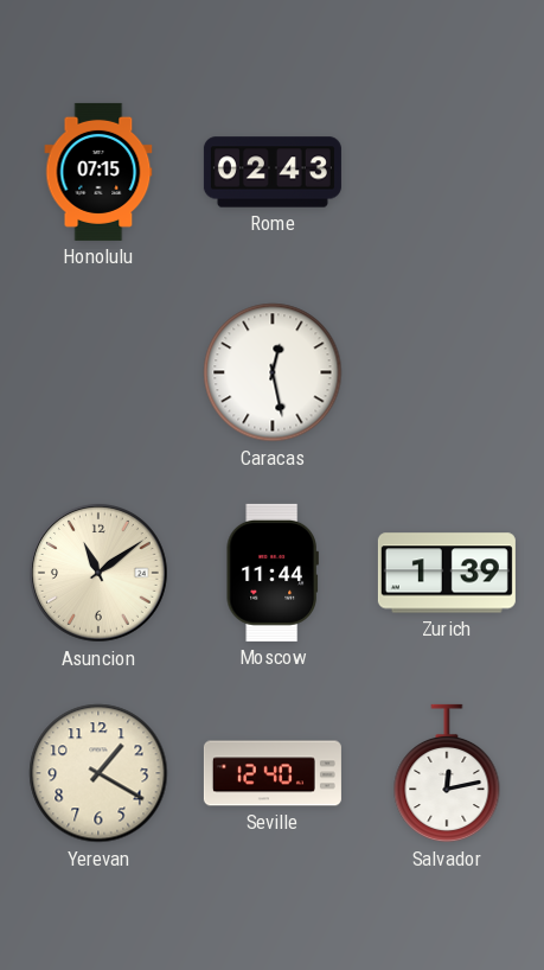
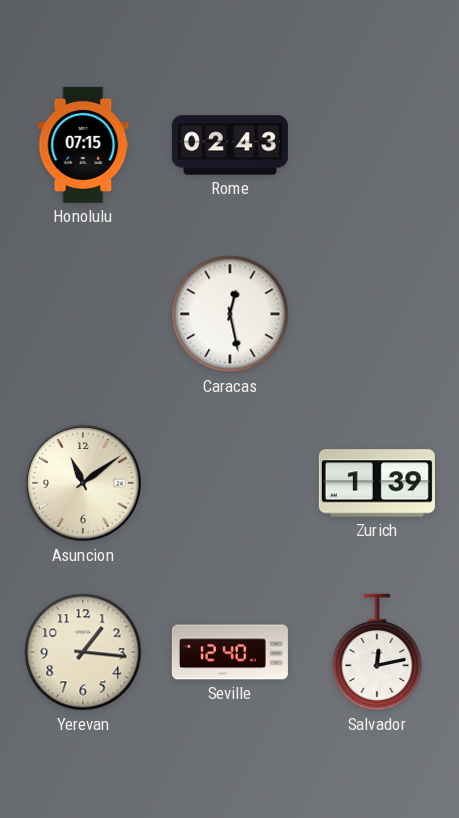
Moscow: 11:44 -> none
Yerevan: 1:20 -> 1:16
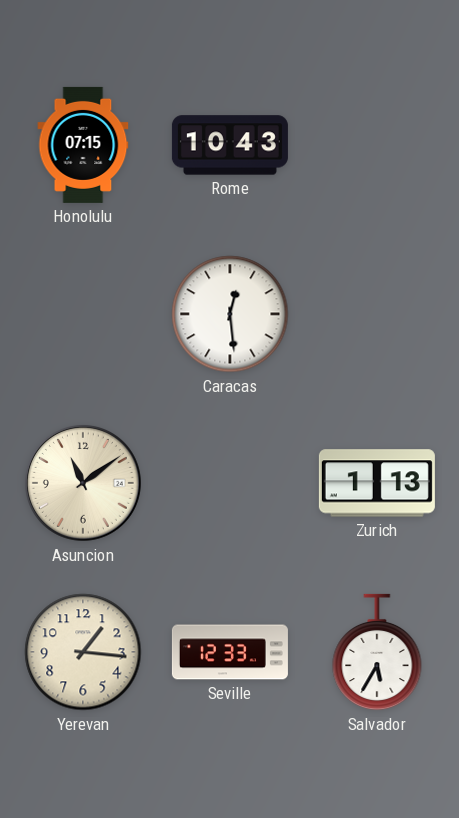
Rome: 02:43 -> 10:43
Caracas: 12:28 -> 12:29
Zurich: 1:39 -> 1:13
Seville: 12:40 -> 12:33
Salvador: 12:13 -> 5:35
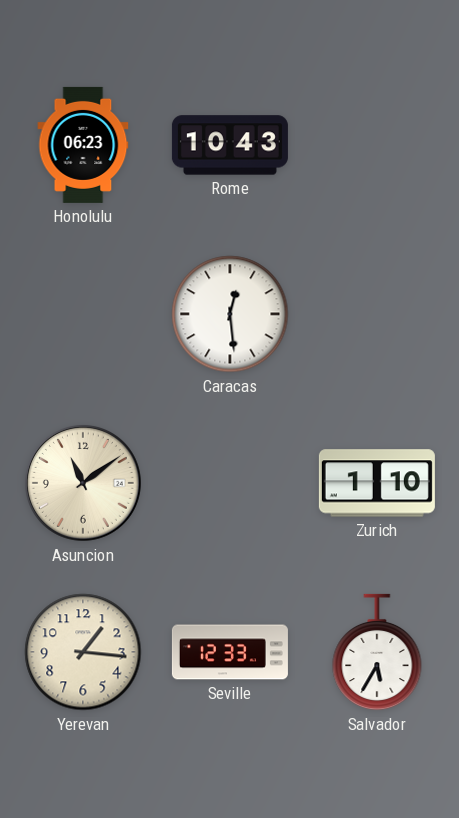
Honolulu: 07:15 -> 06:23
Zurich: 1:13 -> 1:10
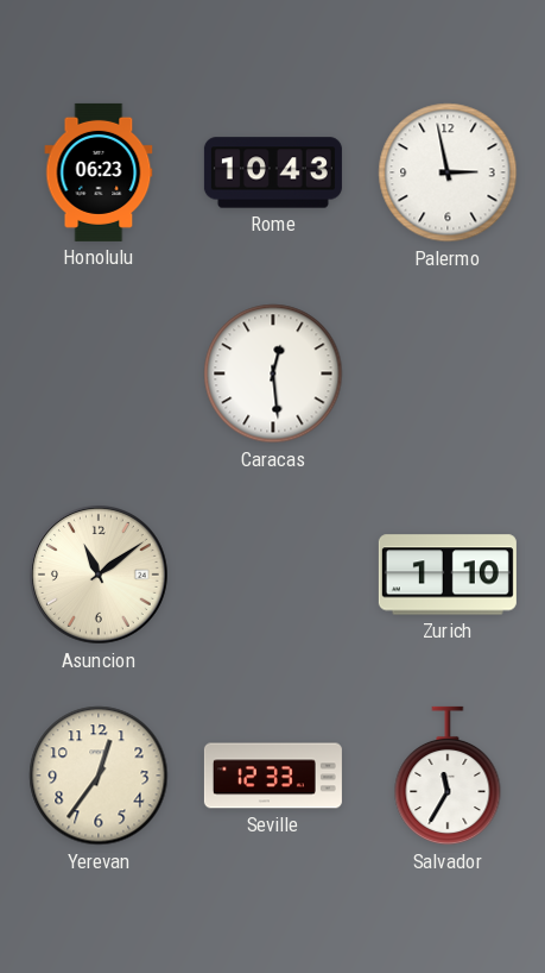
Palermo: none -> 2:58
Yerevan: 1:16 -> 12:36
Salvador: 5:35 -> 11:35
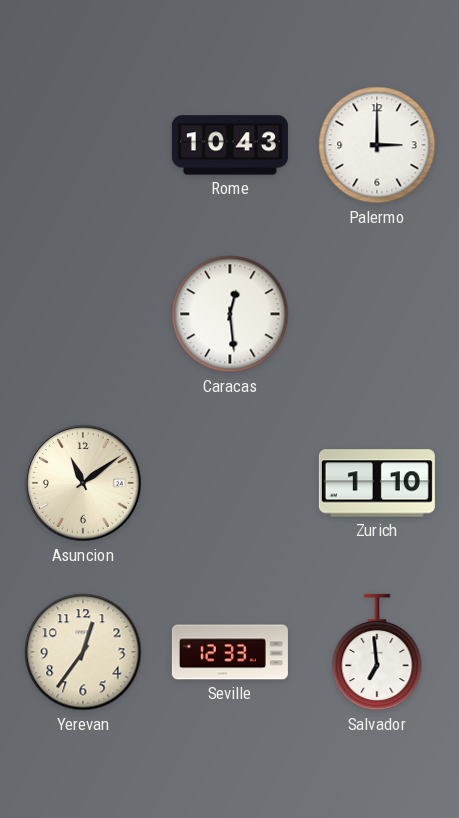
Honolulu: 06:23 -> none
Palermo: 2:58 -> 3:00
Salvador: 11:35 -> 6:59
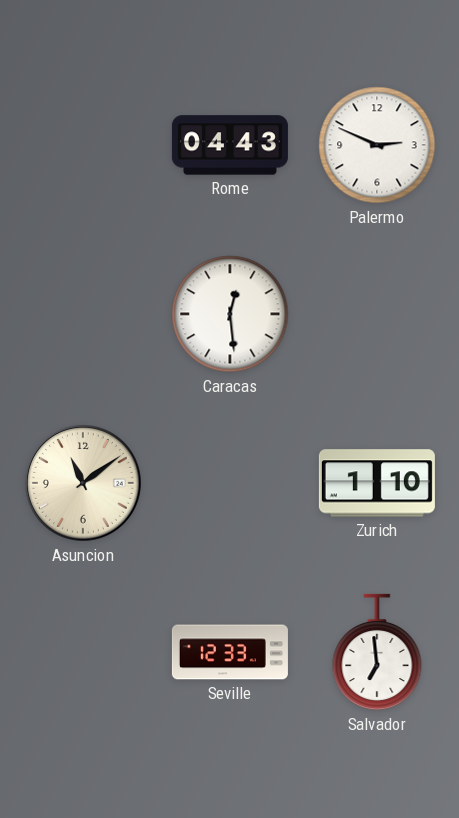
Rome: 10:43 -> 04:43
Palermo: 3:00 -> 2:49
Yerevan: 12:36 -> none
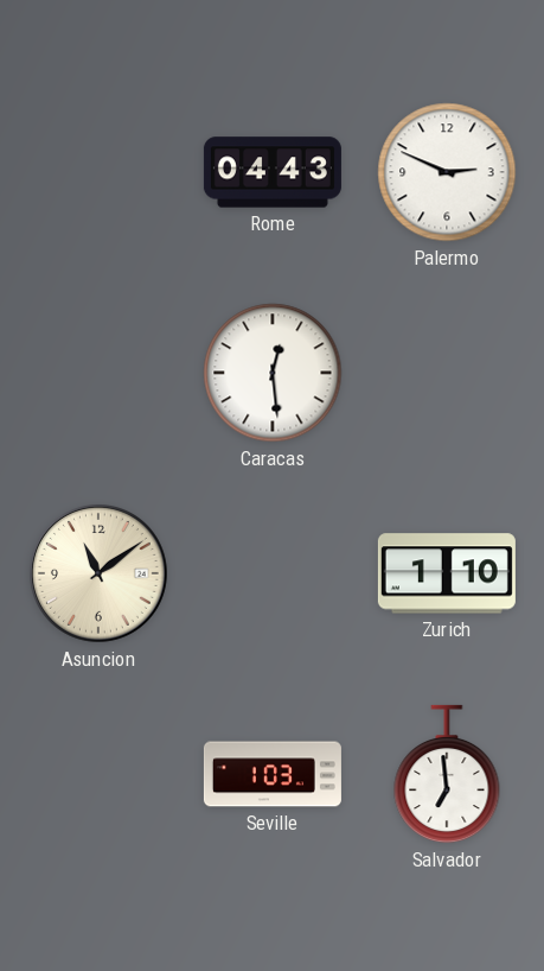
Seville: 12:33 -> 1:03
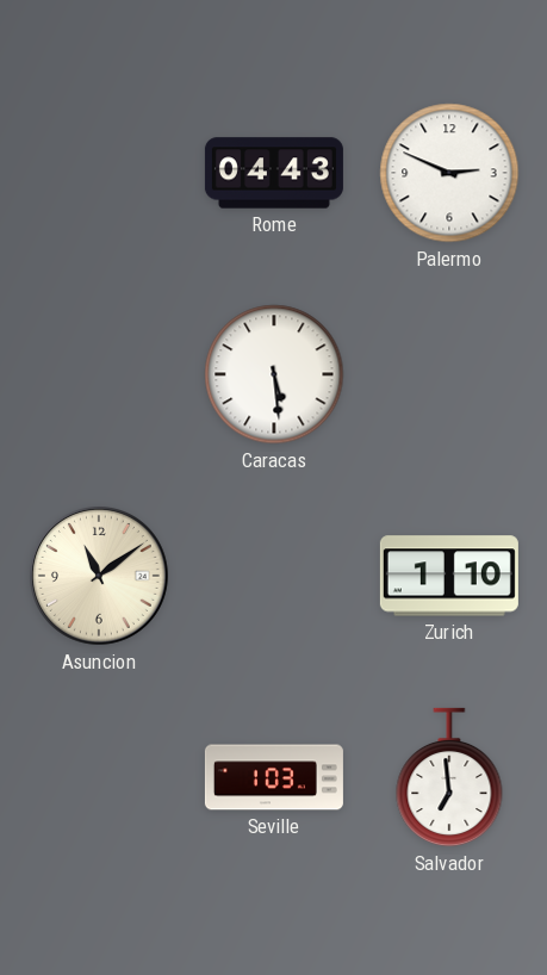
Caracas: 12:29 -> 5:29
